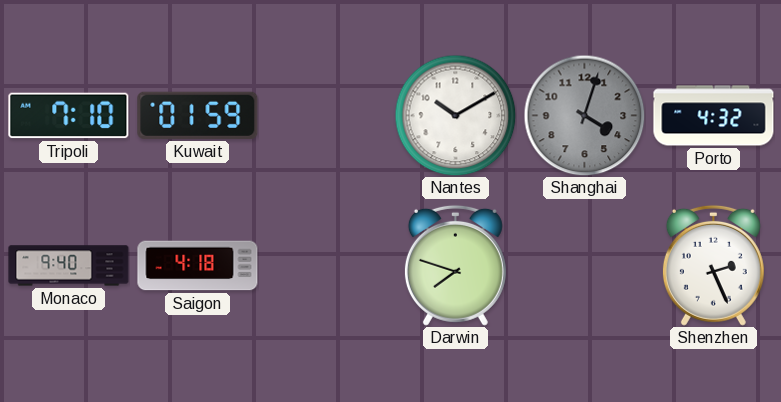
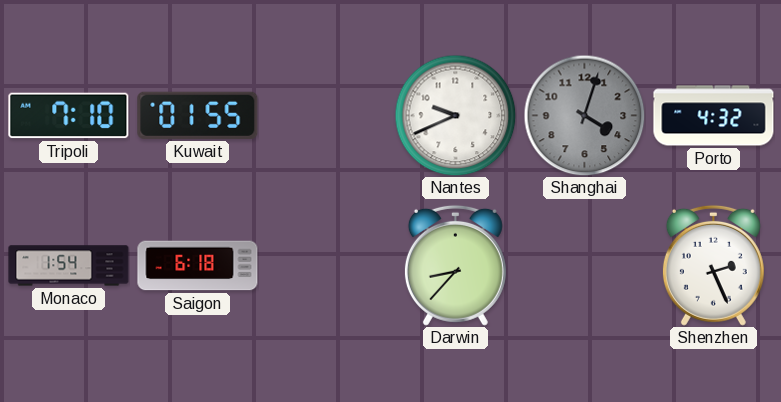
Kuwait: 01:59 -> 01:55
Nantes: 10:10 -> 9:41
Monaco: 9:40 -> 1:54
Saigon: 4:18 -> 6:18
Darwin: 7:48 -> 8:37
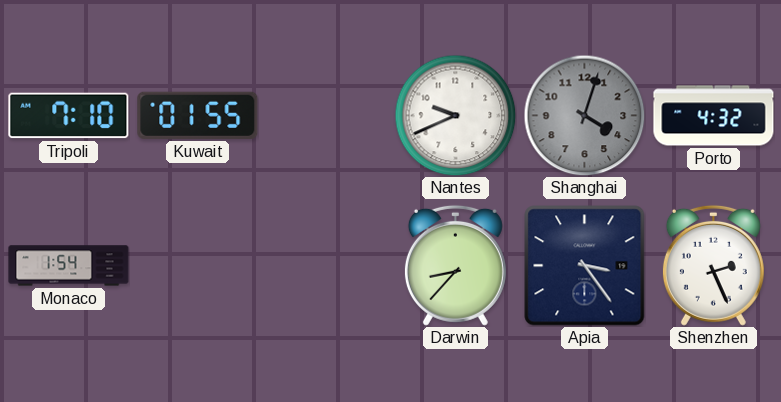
Saigon: 6:18 -> none
Apia: none -> 3:24
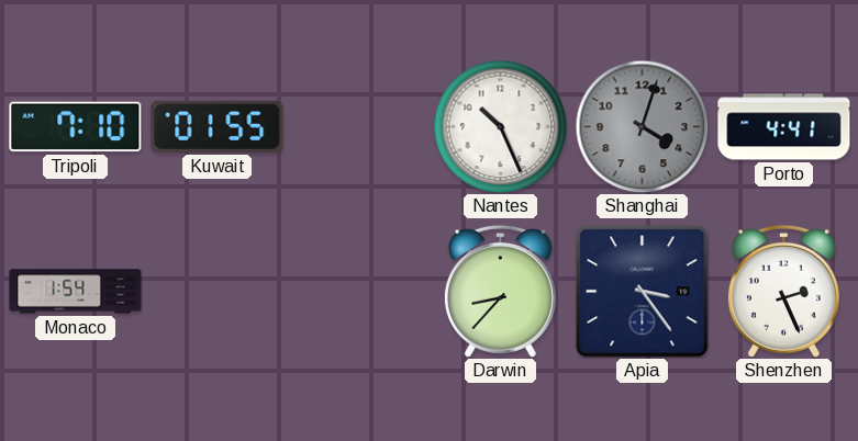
Nantes: 9:41 -> 10:26
Porto: 4:32 -> 4:41
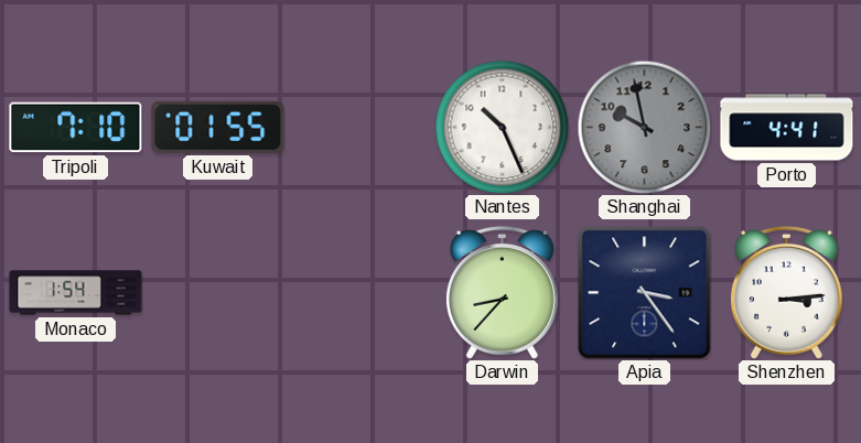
Shanghai: 4:03 -> 9:58
Shenzhen: 2:26 -> 3:14
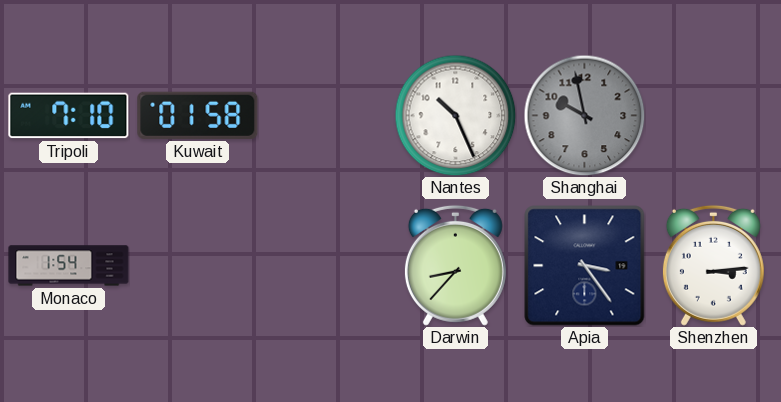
Kuwait: 01:55 -> 01:58
Porto: 4:41 -> none
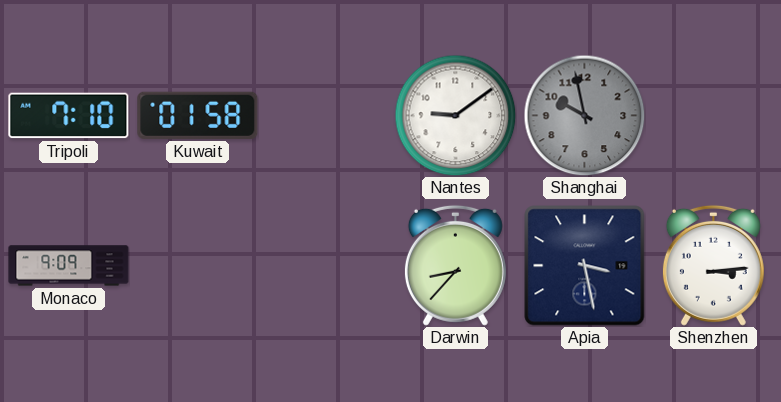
Nantes: 10:26 -> 9:09
Monaco: 1:54 -> 9:09
Apia: 3:24 -> 3:28
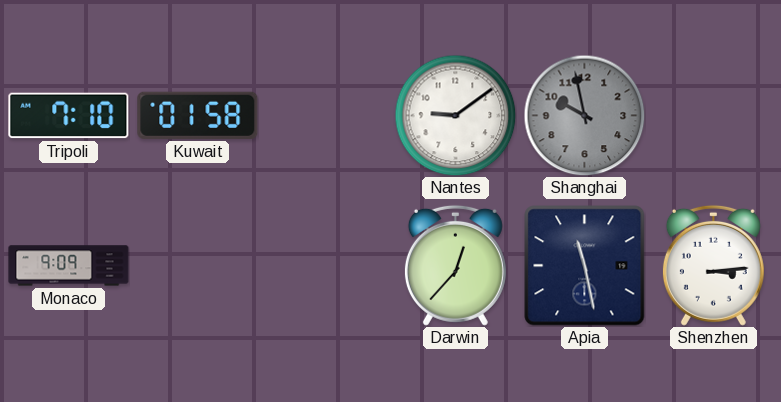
Darwin: 8:37 -> 12:37
Apia: 3:28 -> 11:28
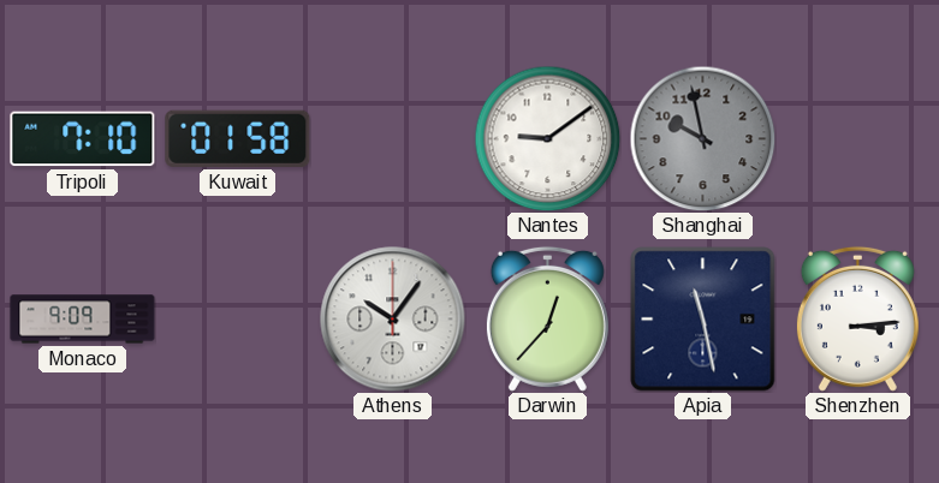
Athens: none -> 10:06
